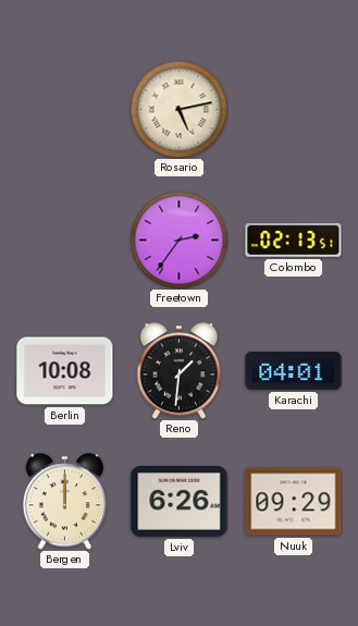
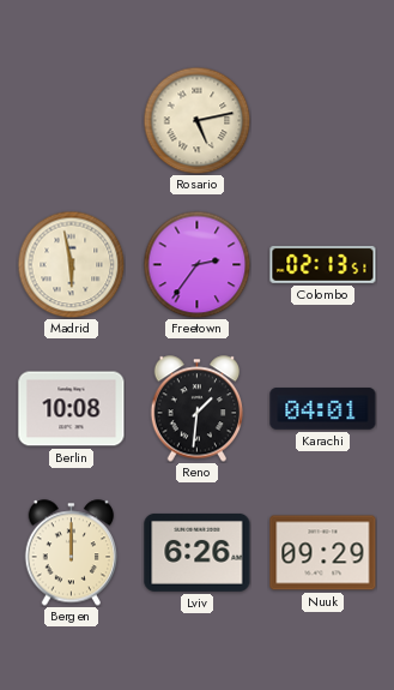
Madrid: none -> 5:58
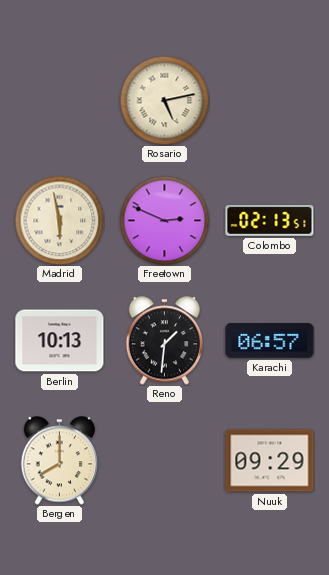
Freetown: 2:36 -> 2:49
Berlin: 10:08 -> 10:13
Karachi: 04:01 -> 06:57
Bergen: 12:00 -> 8:00
Lviv: 6:26 -> none
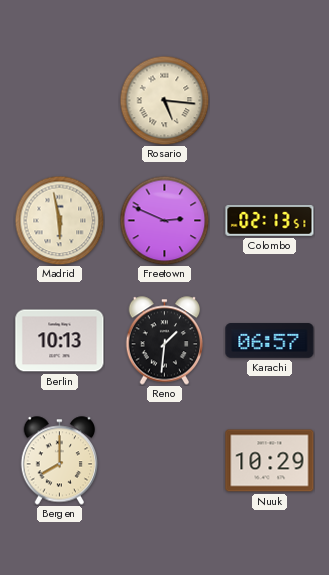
Rosario: 5:13 -> 5:16
Nuuk: 09:29 -> 10:29
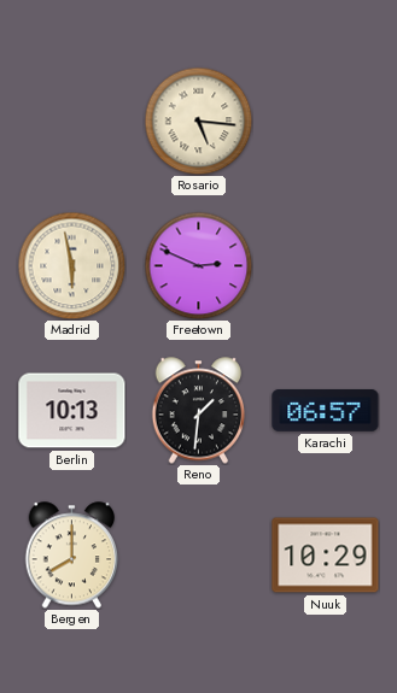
Colombo: 02:13 -> none
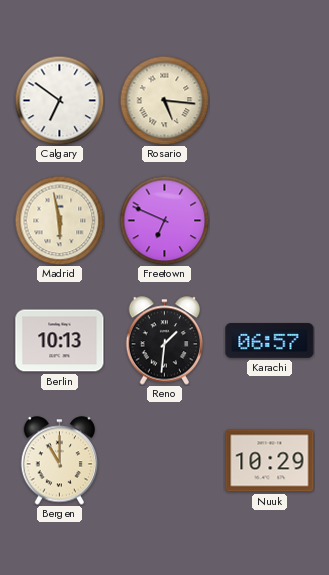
Calgary: none -> 6:51
Freetown: 2:49 -> 6:49
Bergen: 8:00 -> 11:00
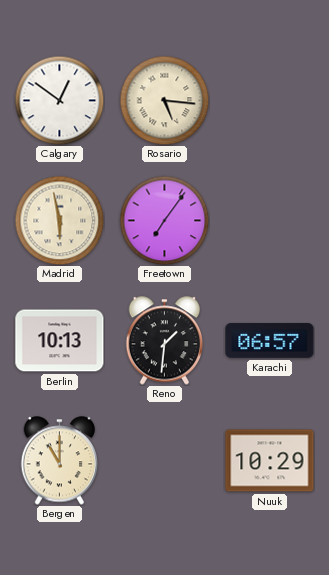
Calgary: 6:51 -> 12:51
Freetown: 6:49 -> 7:06
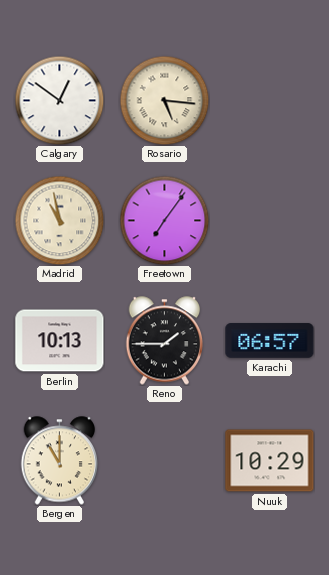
Madrid: 5:58 -> 10:58
Reno: 1:31 -> 1:45
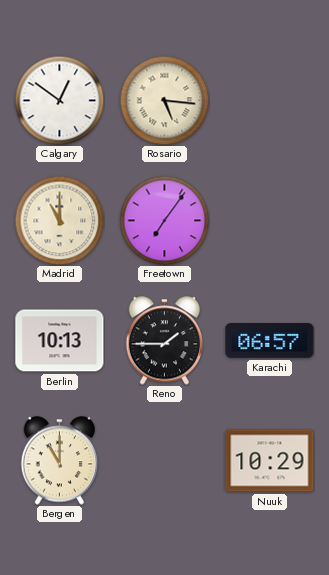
Madrid: 10:58 -> 11:00
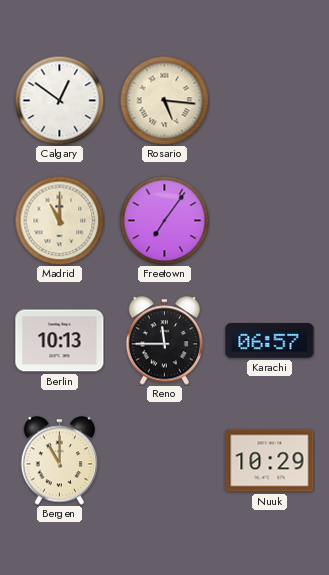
Reno: 1:45 -> 11:45
